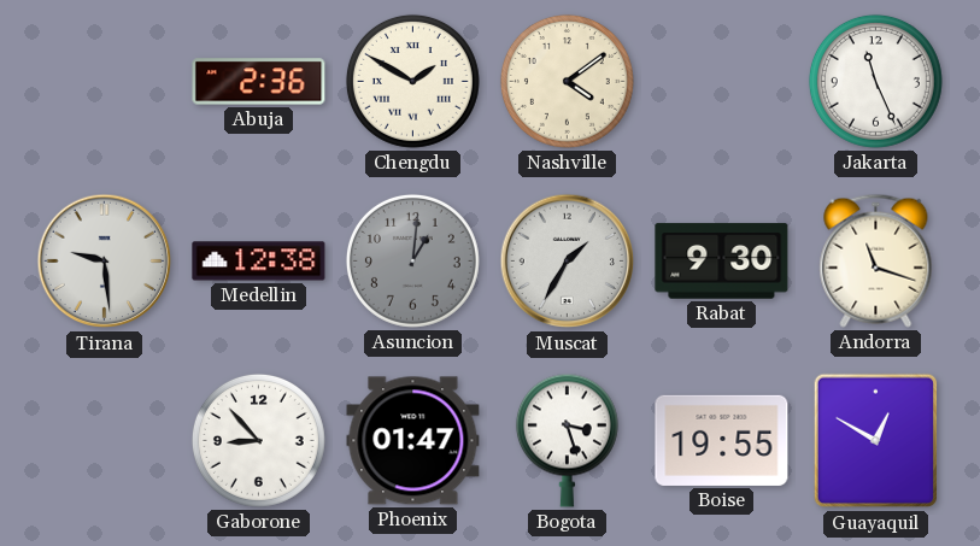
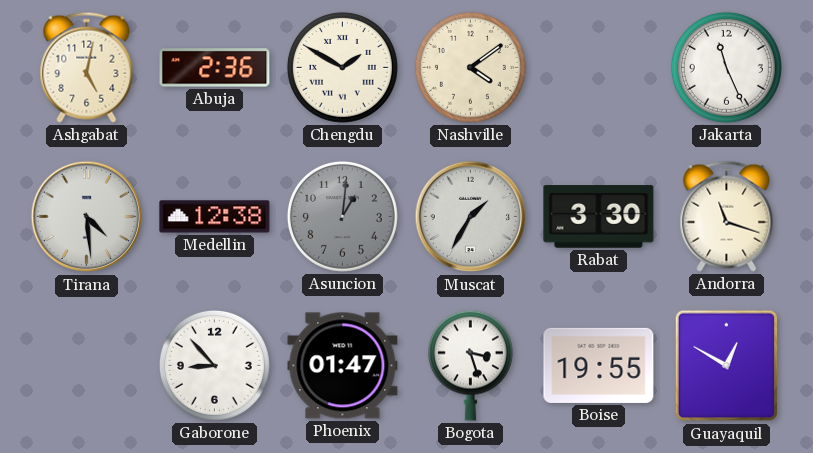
Ashgabat: none -> 5:02
Tirana: 9:29 -> 4:29
Rabat: 9:30 -> 3:30
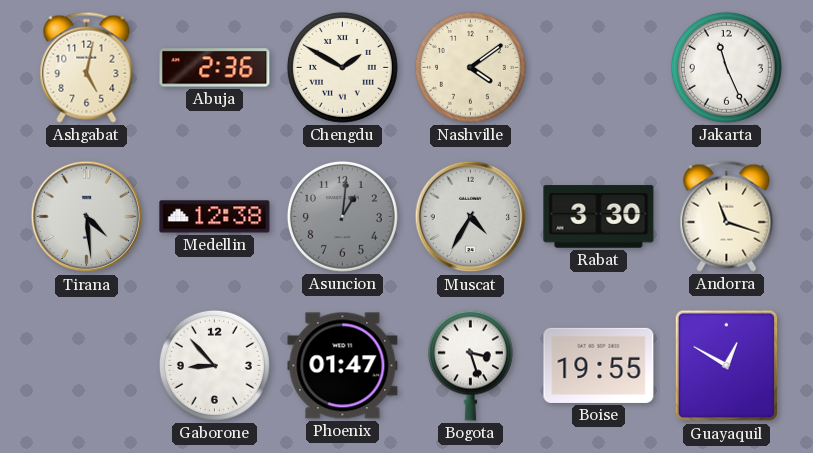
Muscat: 1:35 -> 4:35
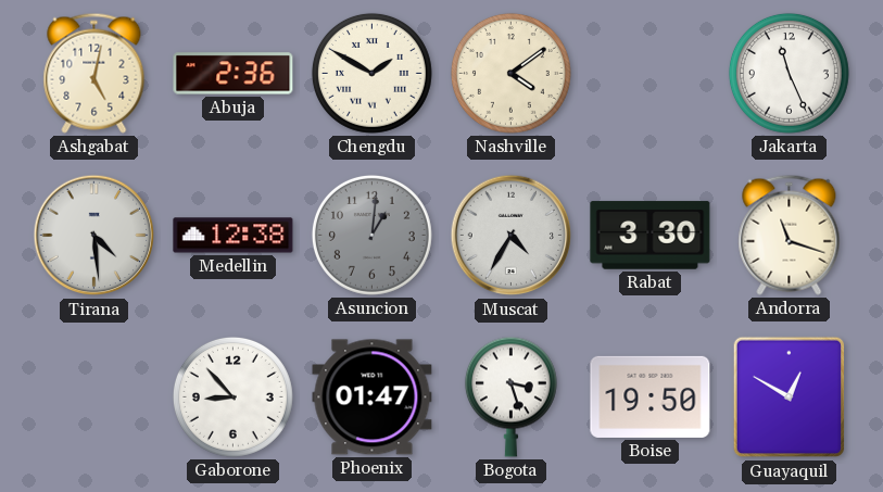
Boise: 19:55 -> 19:50
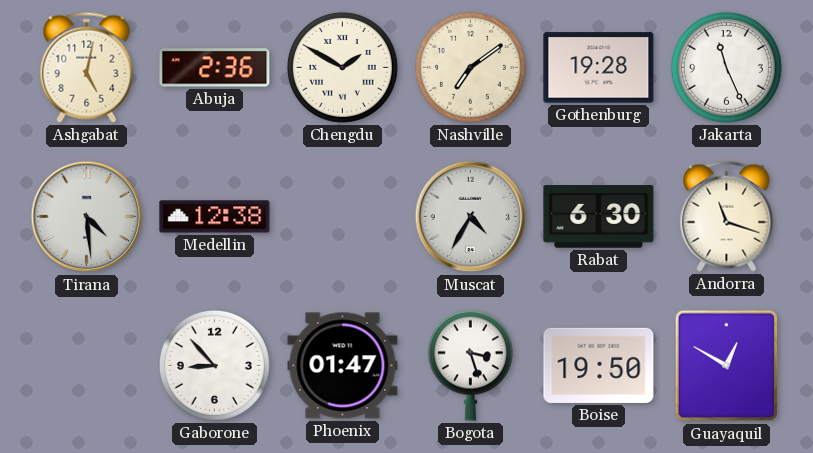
Nashville: 4:09 -> 7:09
Gothenburg: none -> 19:28
Asuncion: 1:01 -> none
Rabat: 3:30 -> 6:30
